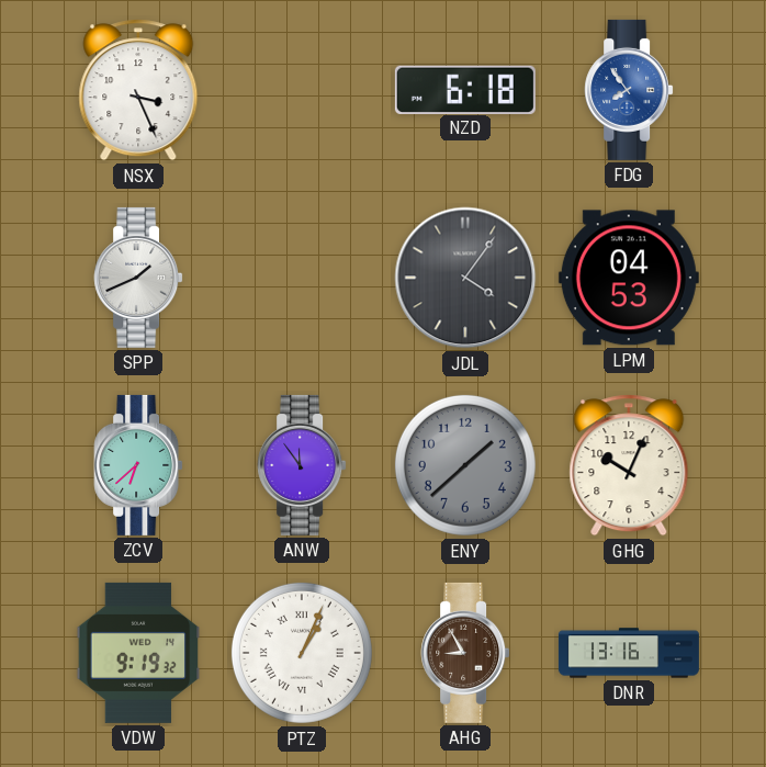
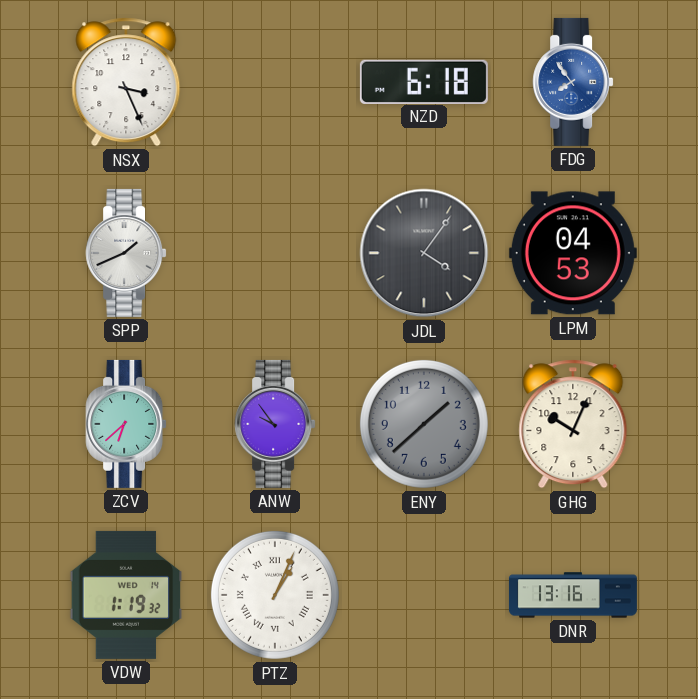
ANW: 11:54 -> 9:54
VDW: 9:19 -> 1:19
AHG: 8:55 -> none
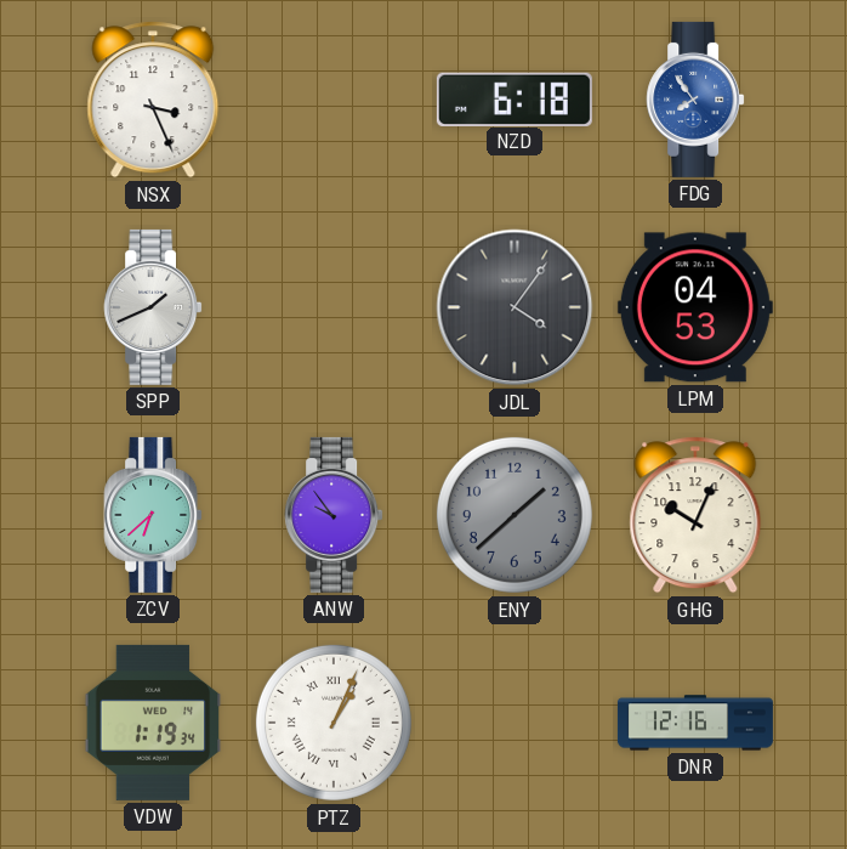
VDW: 1:19:32 -> 1:19:34
DNR: 13:16 -> 12:16
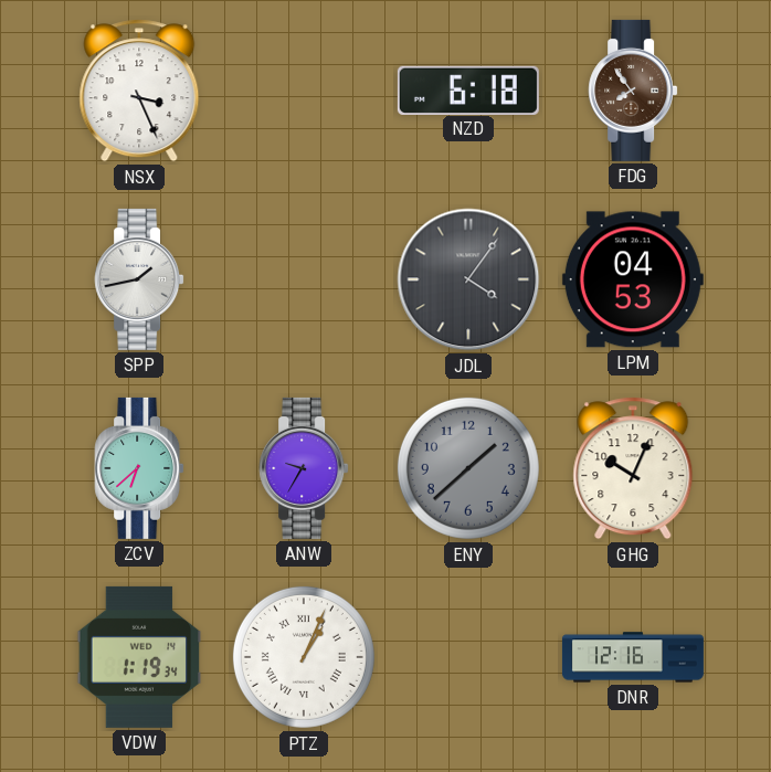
FDG dial: blue -> brown
SPP: 1:41 -> 1:43
ANW: 9:54 -> 9:35
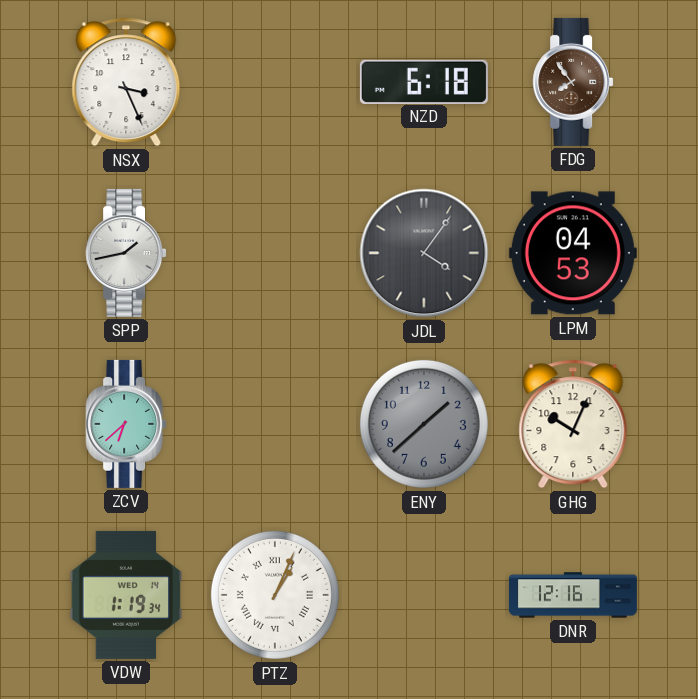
ANW: 9:35 -> none
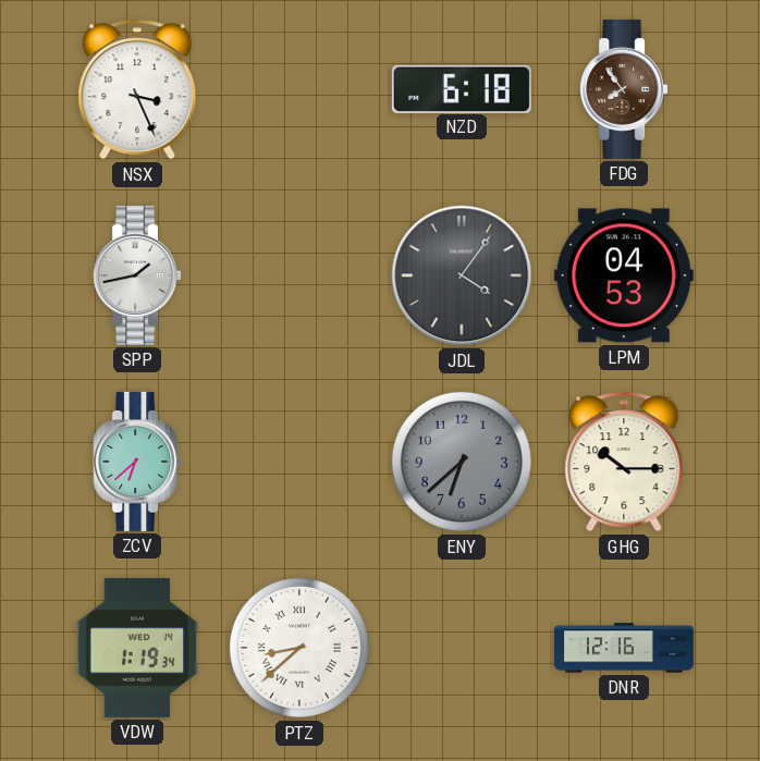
ENY: 1:38 -> 6:38
GHG: 10:04 -> 10:15
PTZ: 1:04 -> 8:38
